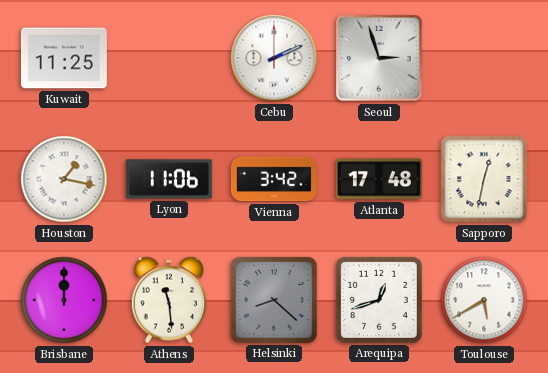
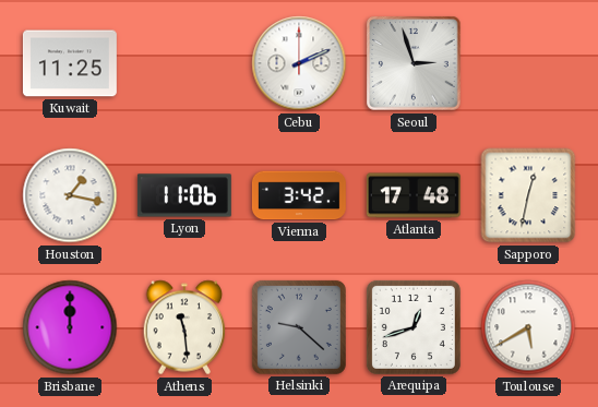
Helsinki: 8:22 -> 9:22
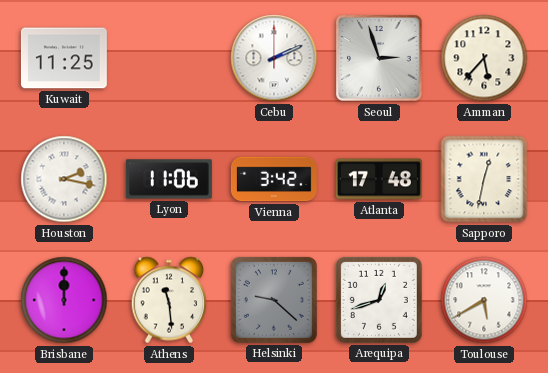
Amman: none -> 5:37
Houston: 1:17 -> 2:17
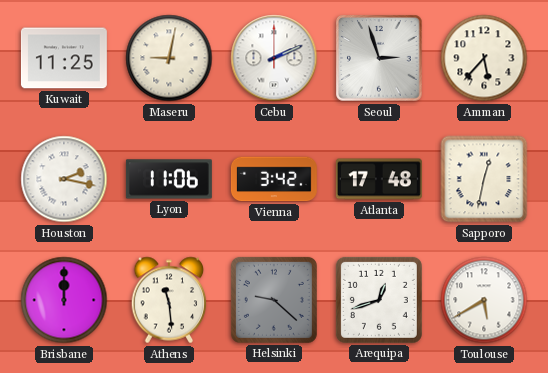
Maseru: none -> 9:02
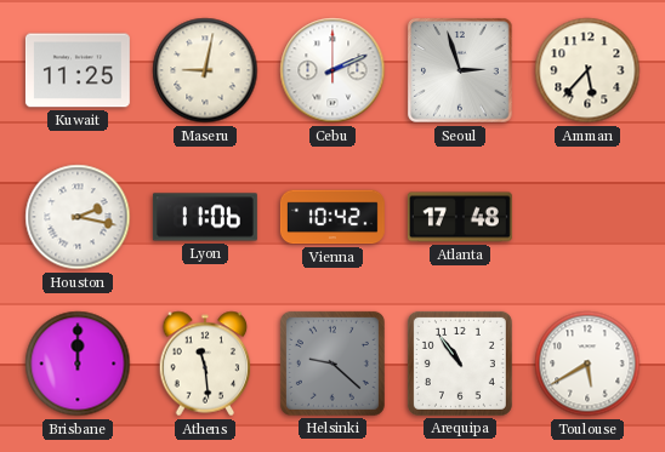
Vienna: 3:42 -> 10:42
Sapporo: 12:32 -> none
Arequipa: 12:42 -> 10:54
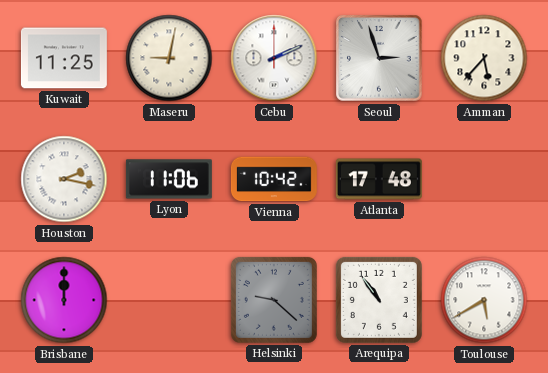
Athens: 11:29 -> none
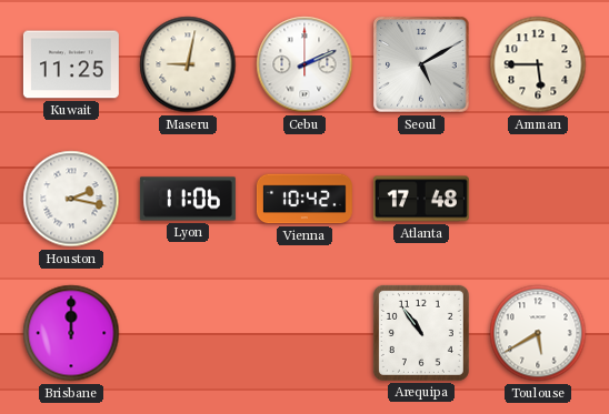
Seoul: 2:57 -> 5:10
Amman: 5:37 -> 5:45
Helsinki: 9:22 -> none
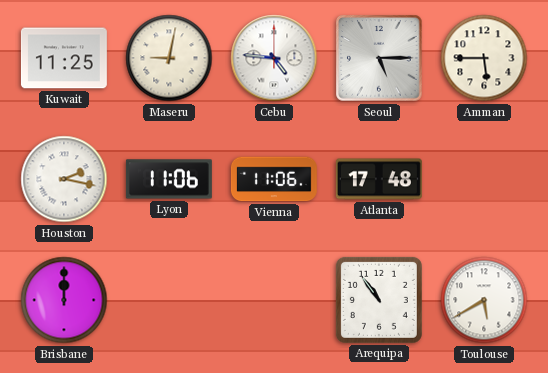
Cebu: 2:11 -> 4:46
Seoul: 5:10 -> 5:15
Vienna: 10:42 -> 11:06
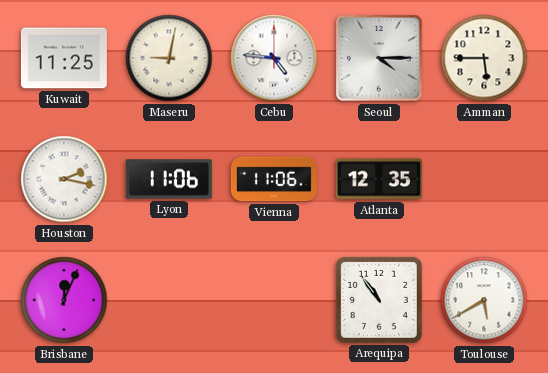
Seoul: 5:15 -> 4:15
Atlanta: 17:48 -> 12:35
Brisbane: 12:00 -> 12:04
